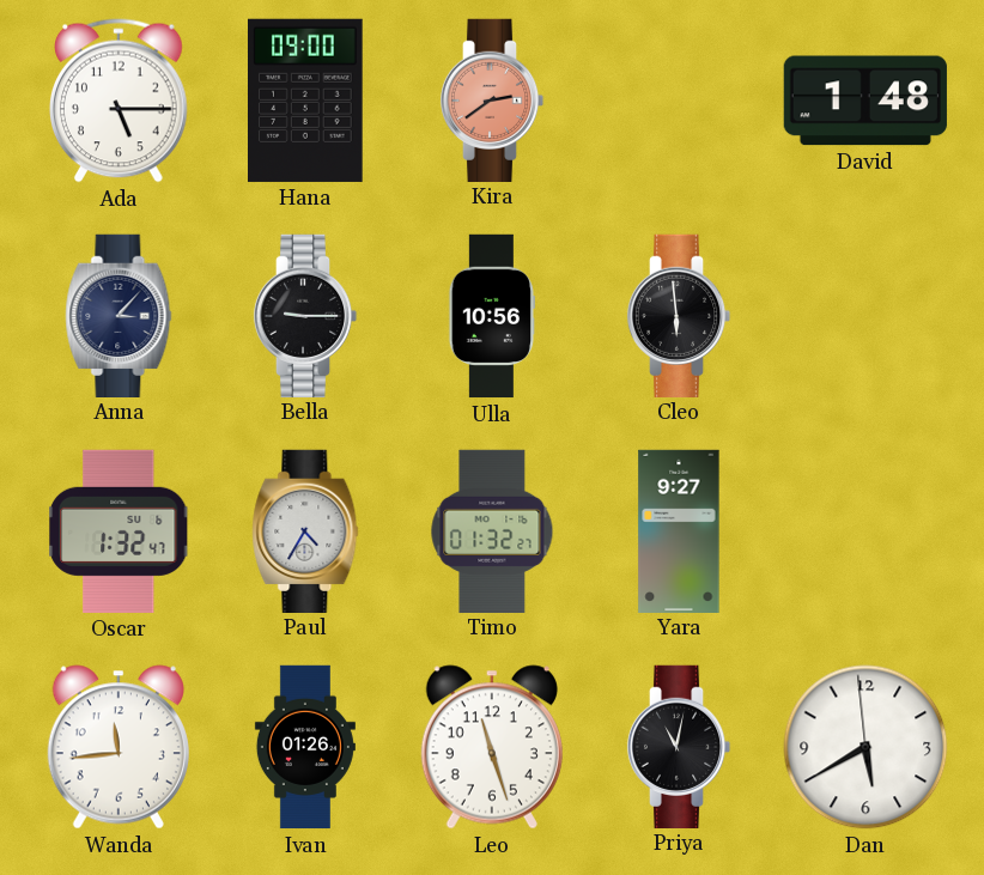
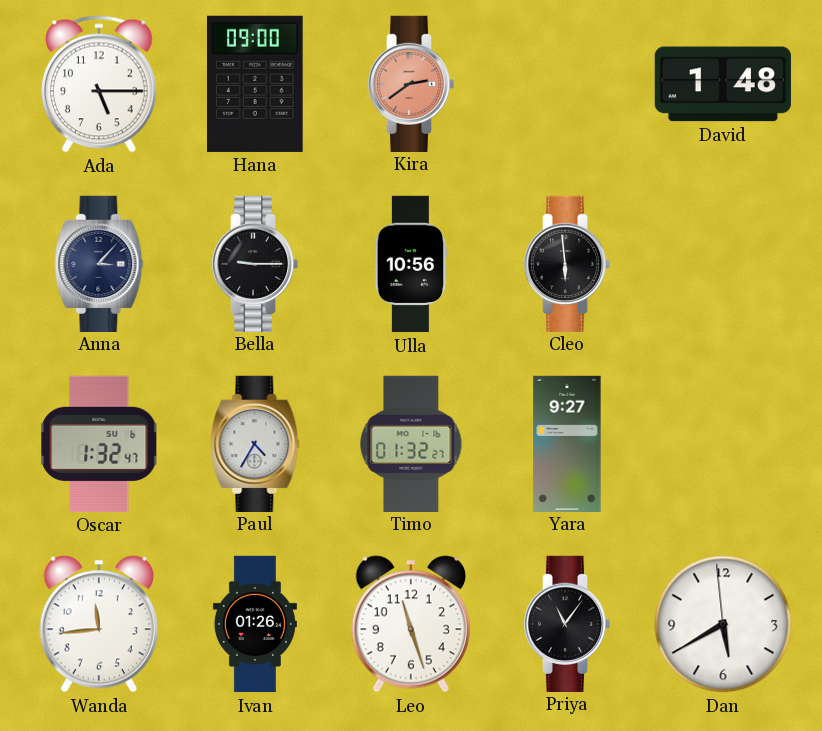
Priya: 11:02 -> 11:06
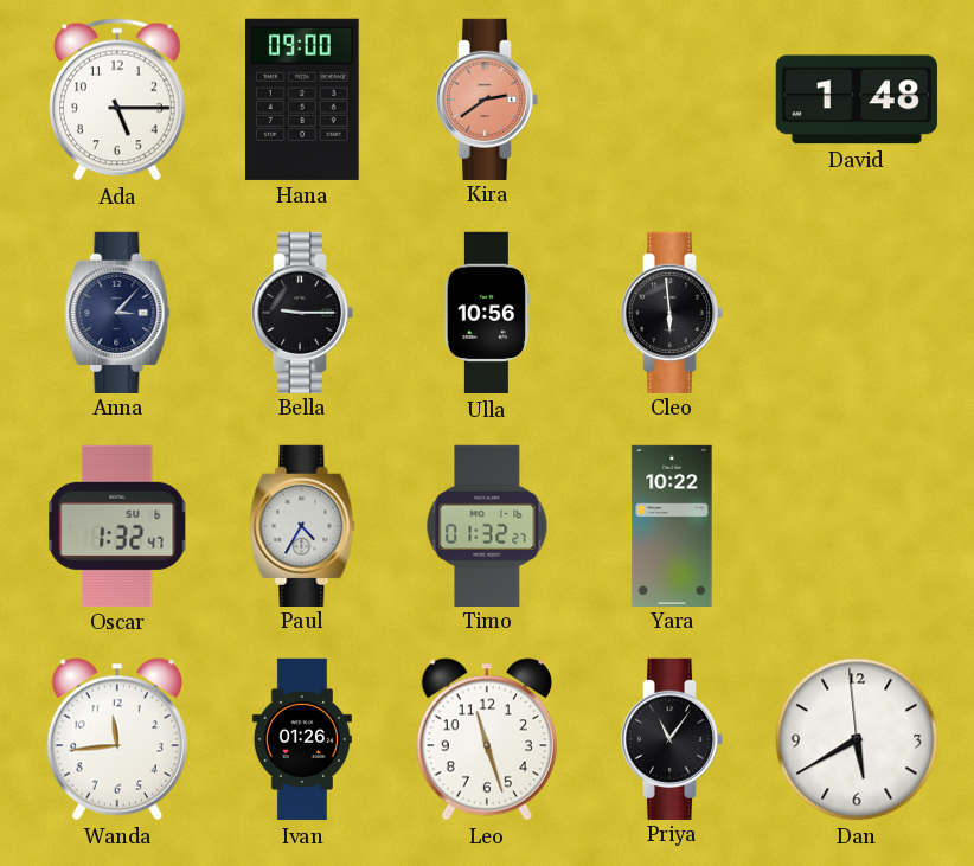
Yara: 9:27 -> 10:22
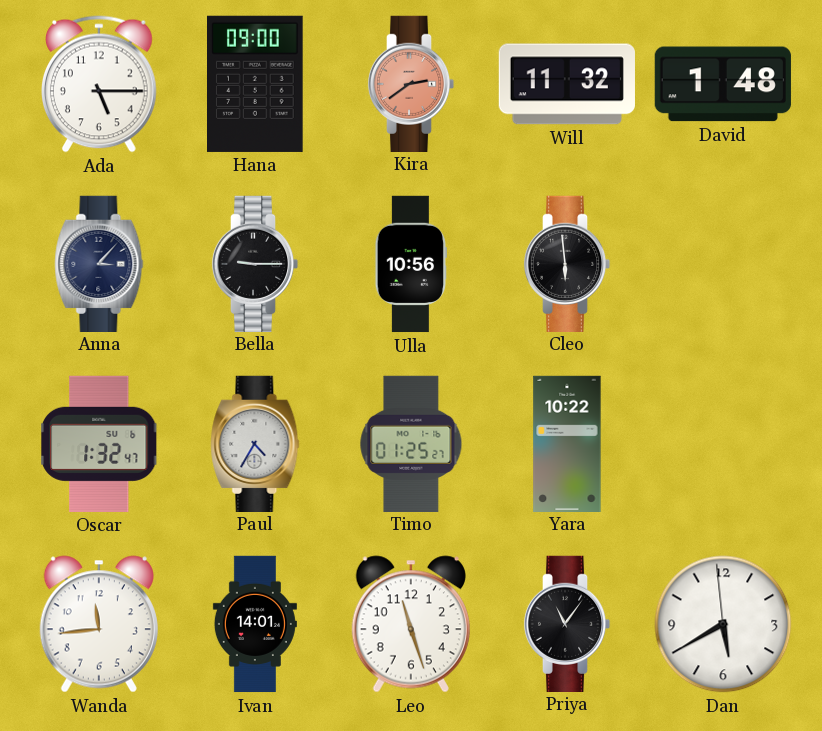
Will: none -> 11:32
Timo: 01:32 -> 01:25
Ivan: 01:26 -> 14:01
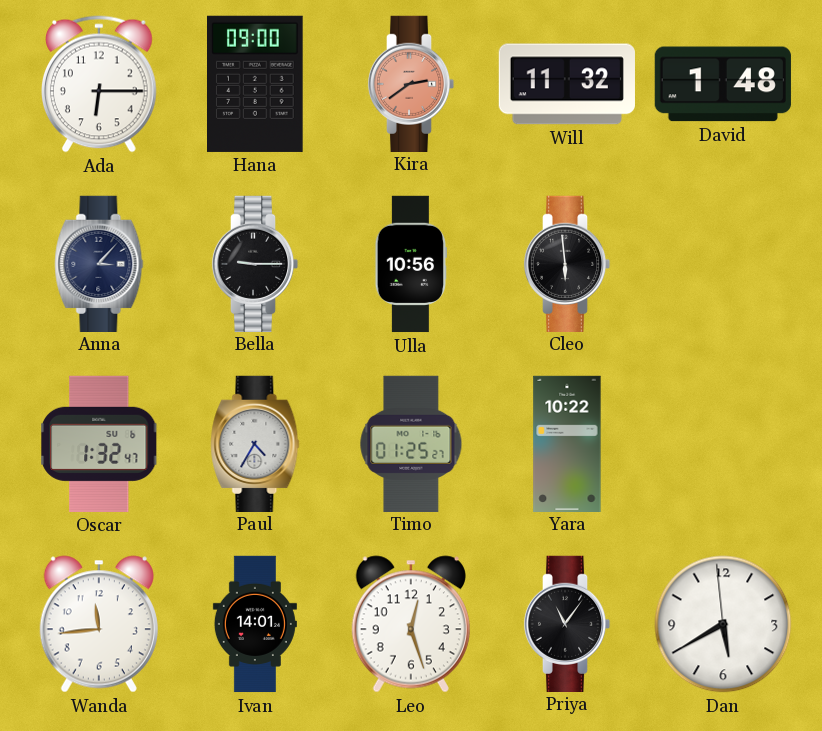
Ada: 5:15 -> 6:15
Leo: 11:27 -> 12:27
